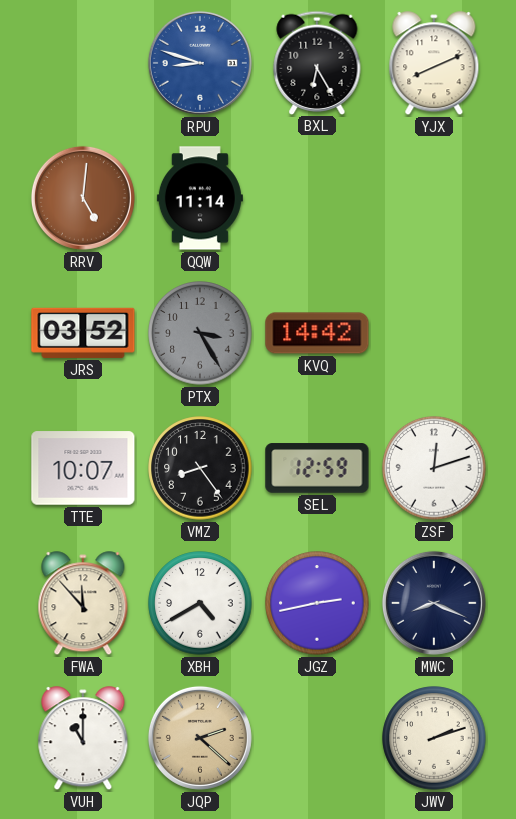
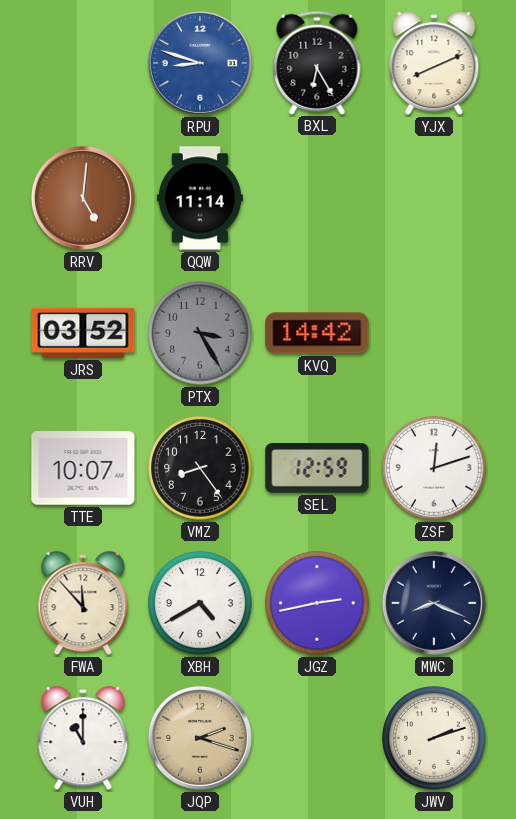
JQP: 2:22 -> 2:18
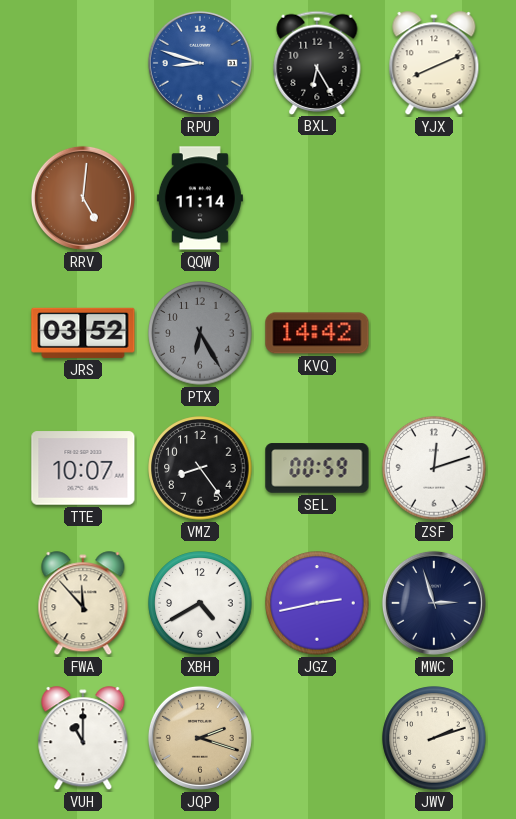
PTX: 3:25 -> 6:25
SEL: 12:59 -> 00:59
MWC: 8:19 -> 2:57
